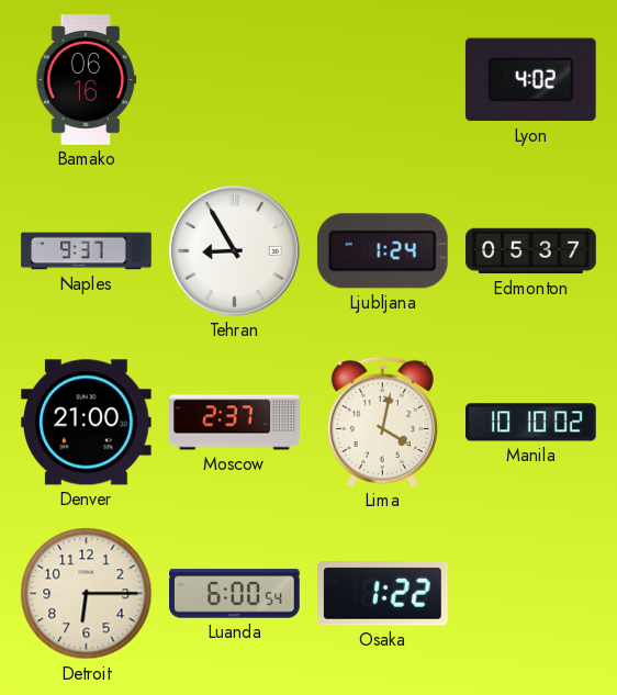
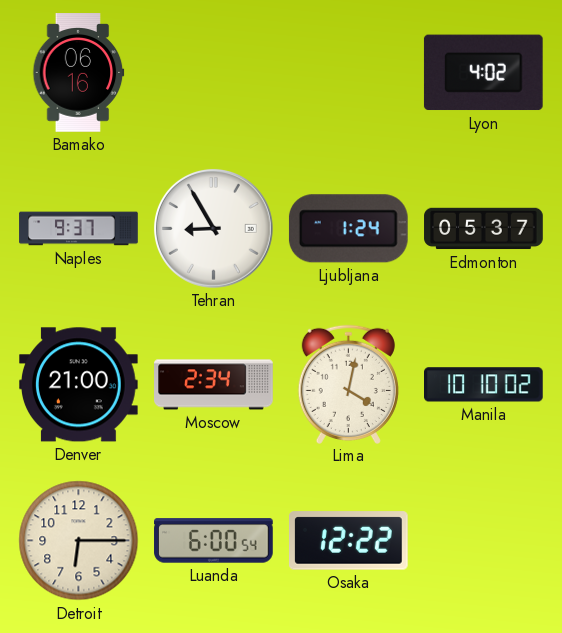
Moscow: 2:37 -> 2:34
Osaka: 1:22 -> 12:22
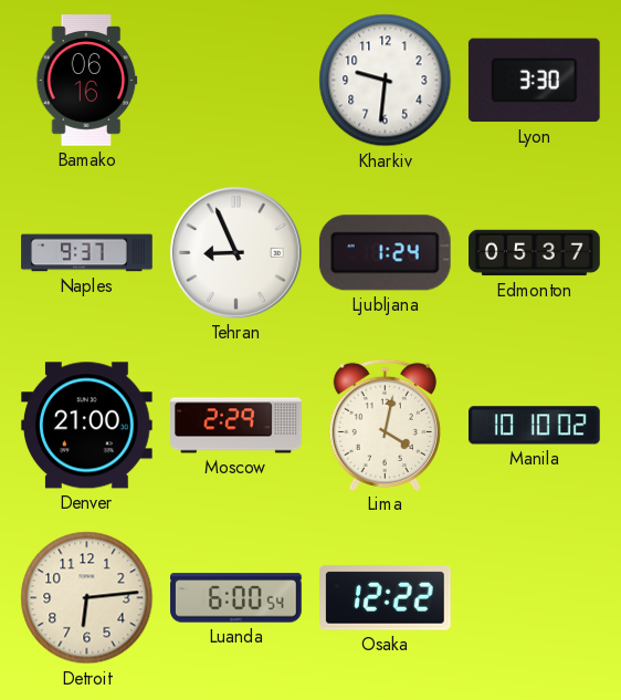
Kharkiv: none -> 9:31
Lyon: 4:02 -> 3:30
Tehran: 8:55 -> 8:56
Moscow: 2:34 -> 2:29
Detroit: 6:15 -> 6:14
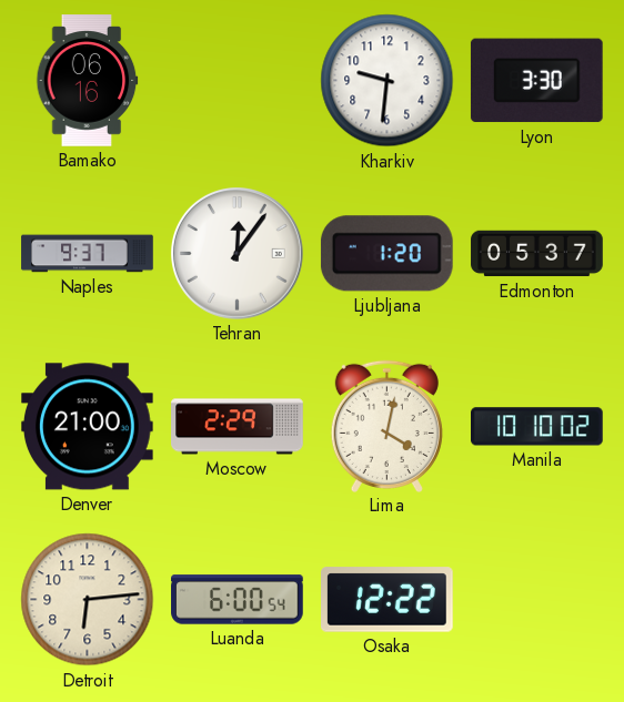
Tehran: 8:56 -> 12:06
Ljubljana: 1:24 -> 1:20
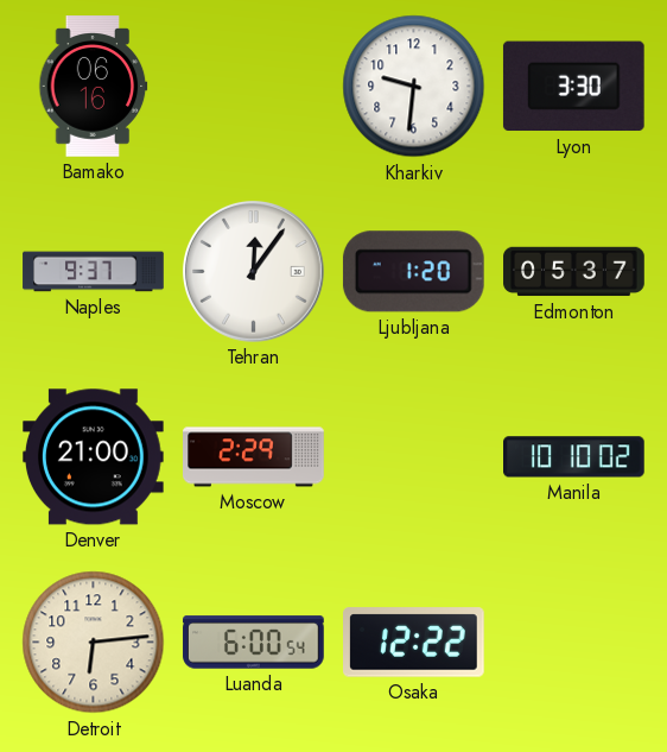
Lima: 4:02 -> none
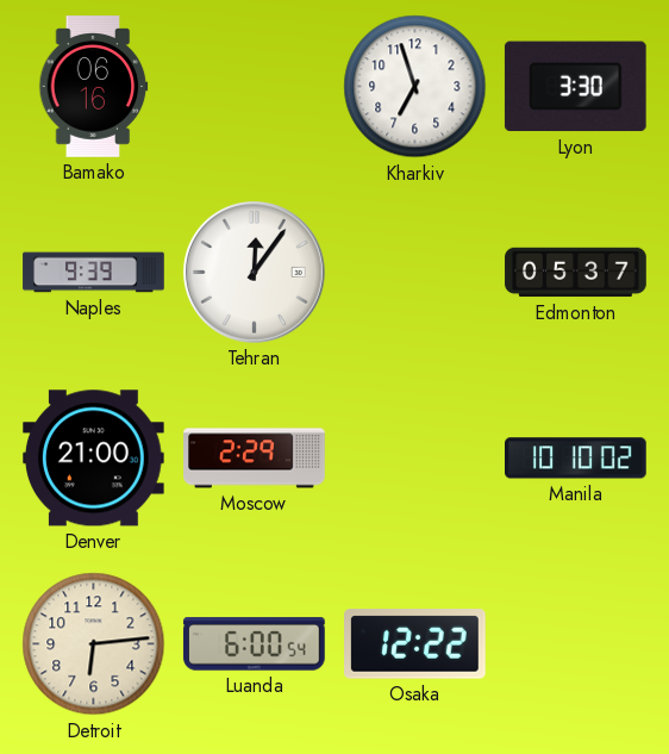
Kharkiv: 9:31 -> 6:57
Naples: 9:37 -> 9:39
Ljubljana: 1:20 -> none
